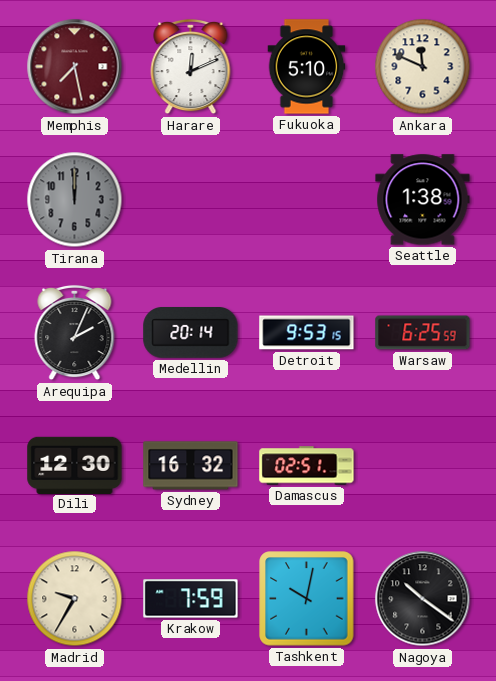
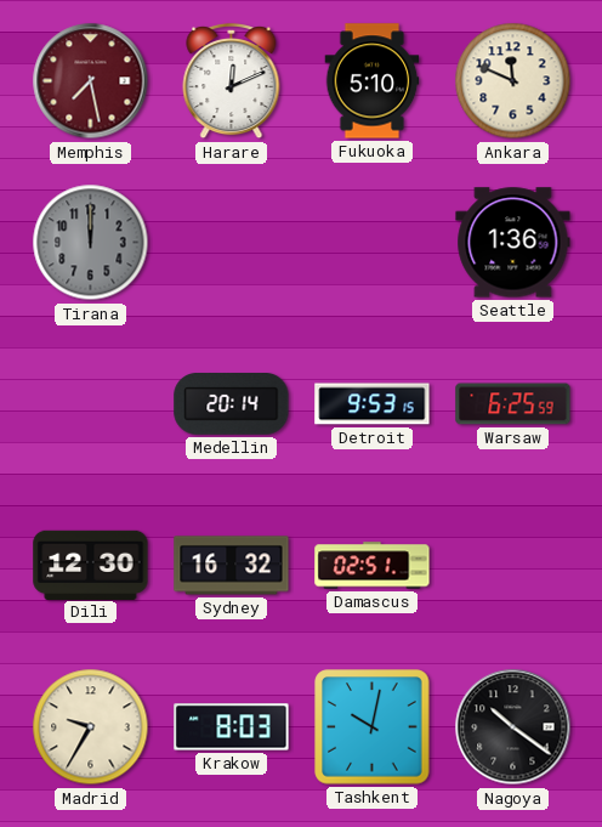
Seattle: 1:38 -> 1:36
Arequipa: 2:04 -> none
Krakow: 7:59 -> 8:03
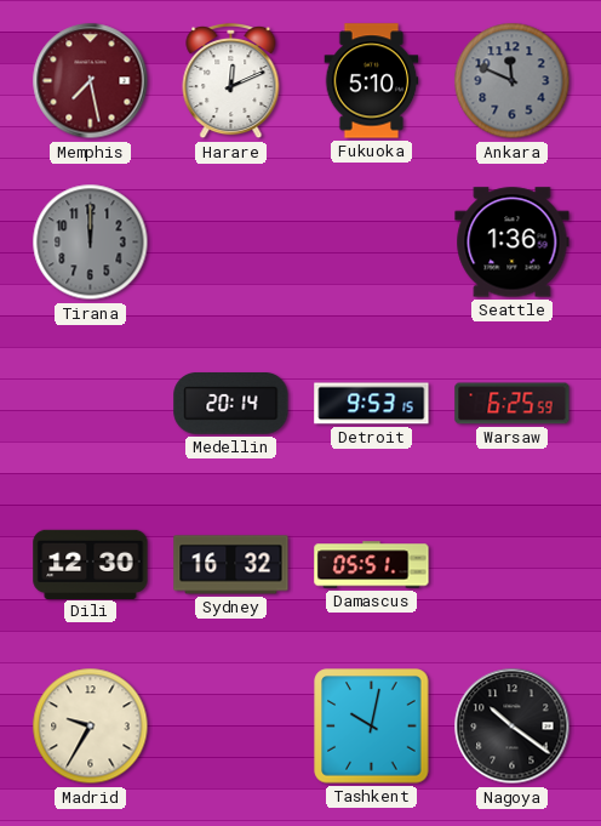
Ankara dial: cream -> grey
Damascus: 02:51 -> 05:51
Krakow: 8:03 -> none
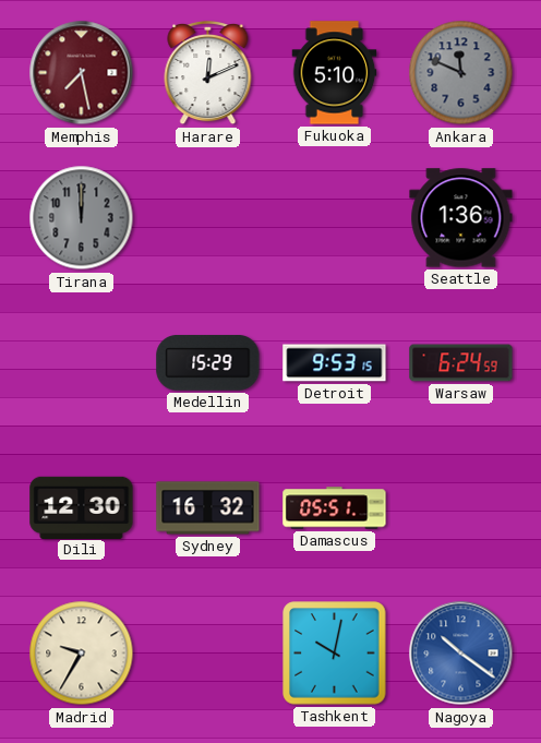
Medellin: 20:14 -> 15:29
Warsaw: 6:25 -> 6:24
Nagoya dial: black -> blue
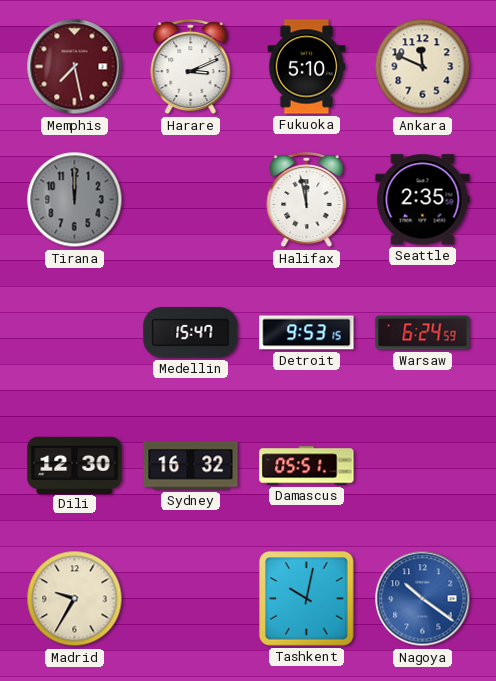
Harare: 12:11 -> 3:11
Ankara dial: grey -> cream
Halifax: none -> 11:58
Seattle: 1:36 -> 2:35
Medellin: 15:29 -> 15:47
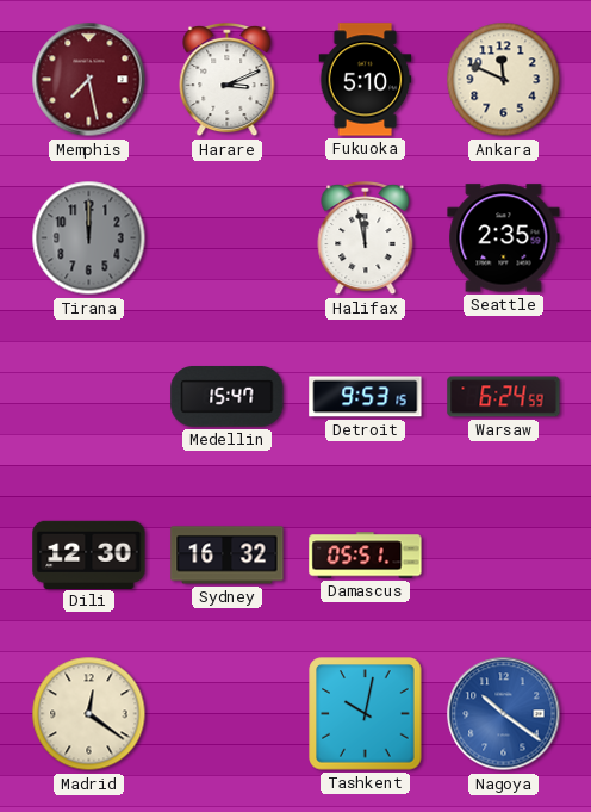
Madrid: 9:35 -> 12:21
